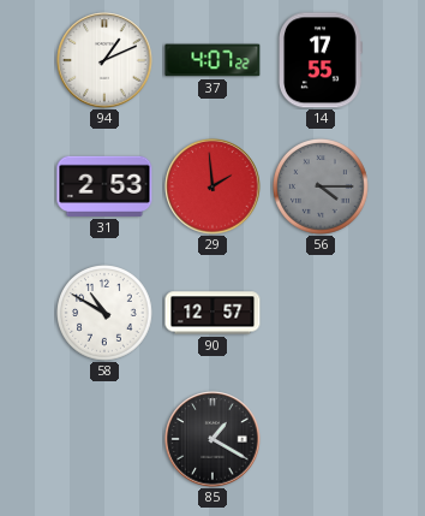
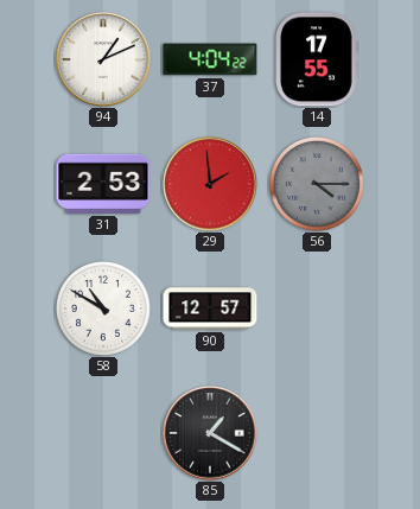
37: 4:07 -> 4:04
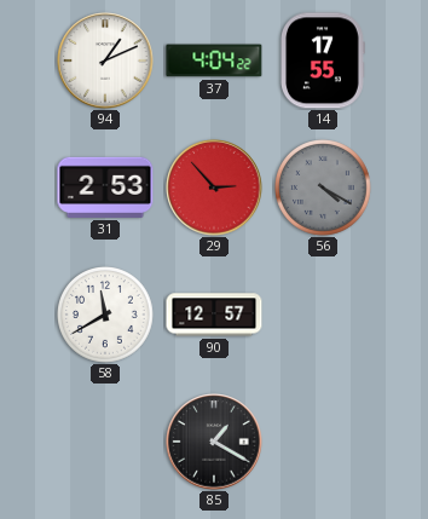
29: 1:59 -> 2:53
56: 4:15 -> 4:20
58: 10:50 -> 11:40
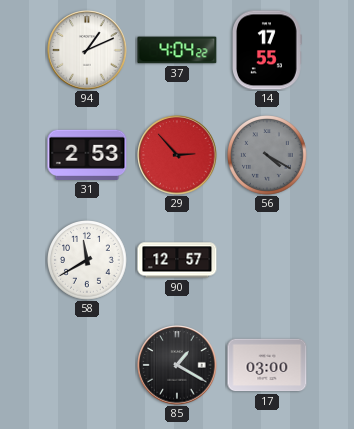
17: none -> 03:00
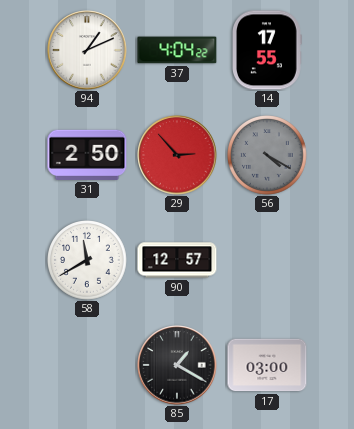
31: 2:53 -> 2:50
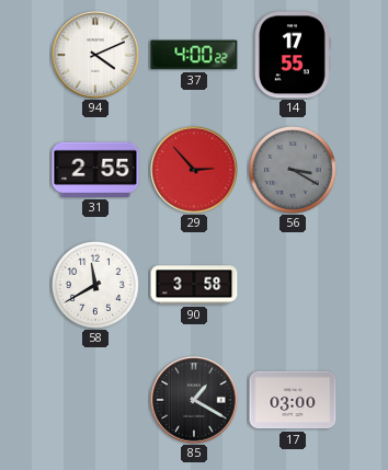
94: 1:11 -> 4:11
37: 4:04 -> 4:00
31: 2:50 -> 2:55
56: 4:20 -> 3:20
90: 12:57 -> 3:58
